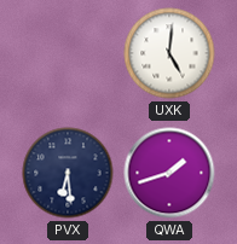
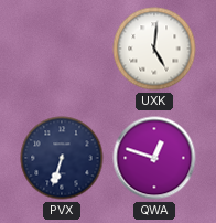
PVX: 6:29 -> 6:33
QWA: 1:42 -> 12:48
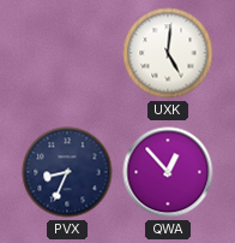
PVX: 6:33 -> 8:34
QWA: 12:48 -> 12:53
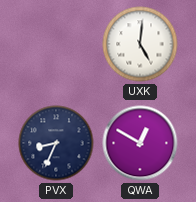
QWA: 12:53 -> 12:50
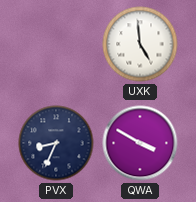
UXK: 5:01 -> 4:59
QWA: 12:50 -> 3:50
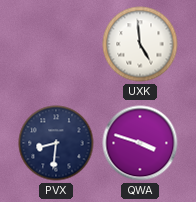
PVX: 8:34 -> 8:31
QWA: 3:50 -> 3:48
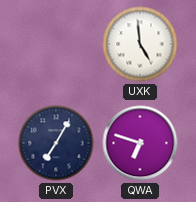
PVX: 8:31 -> 7:05
QWA: 3:48 -> 6:48
